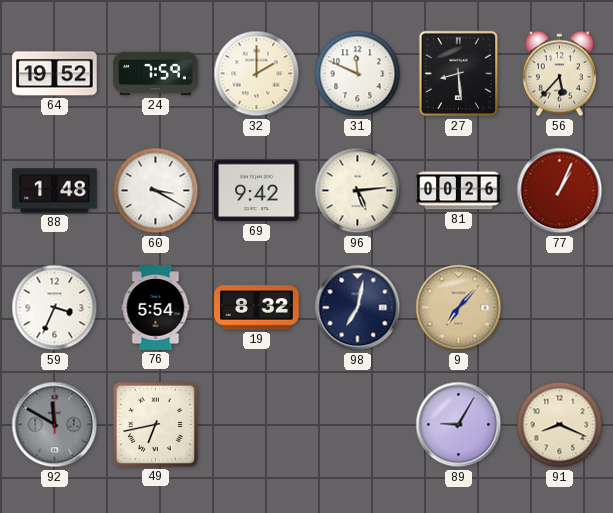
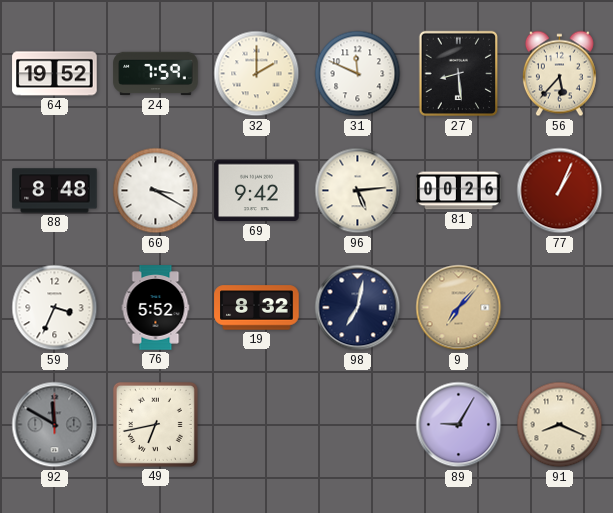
88: 1:48 -> 8:48
76: 5:54 -> 5:52
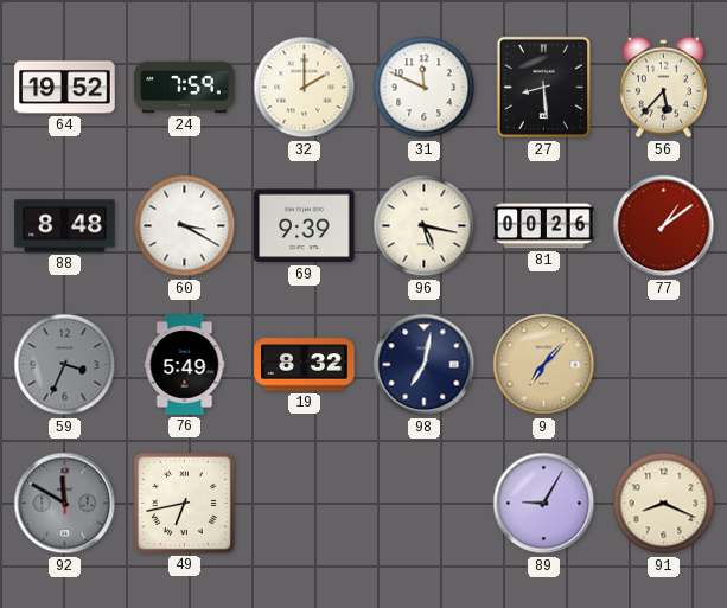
69: 9:42 -> 9:39
96: 5:14 -> 5:17
77: 1:04 -> 1:09
59 dial: white -> grey
76: 5:52 -> 5:49
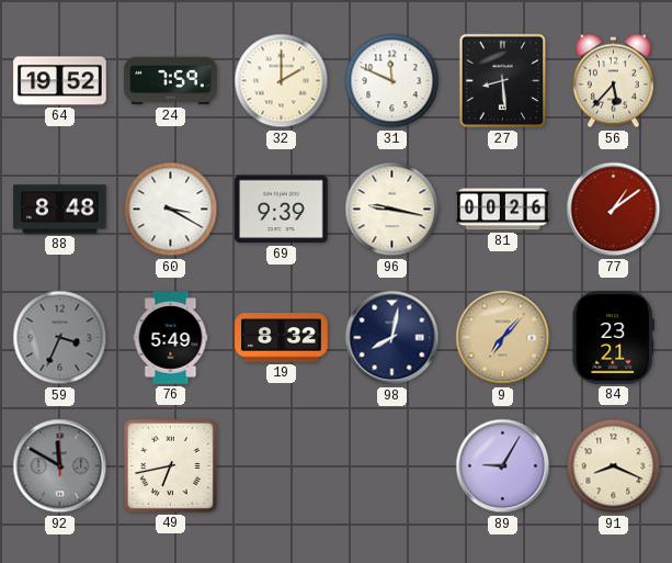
96: 5:17 -> 9:17
98: 7:02 -> 8:02
84: none -> 23:21
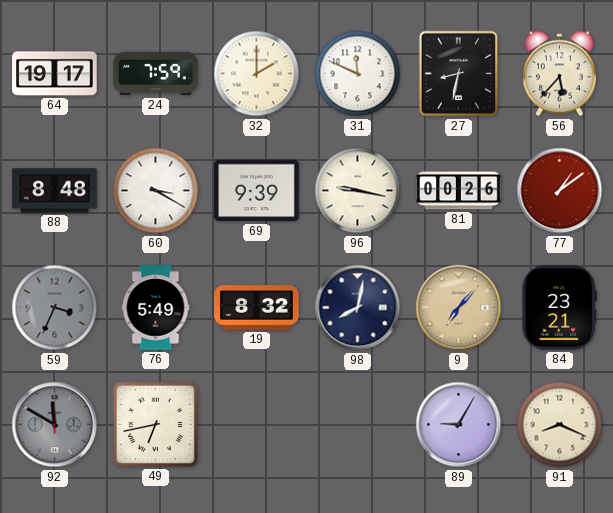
64: 19:52 -> 19:17
27: 8:29 -> 8:32
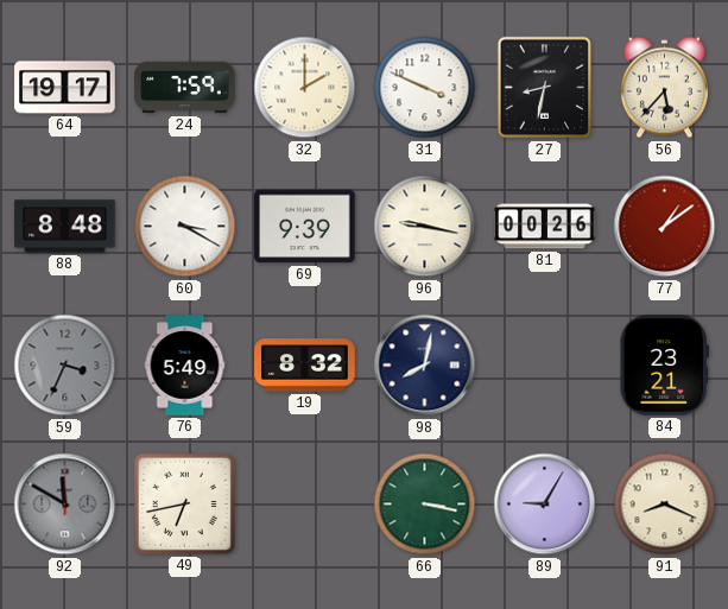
31: 11:49 -> 3:49
9: 7:07 -> none
66: none -> 3:17
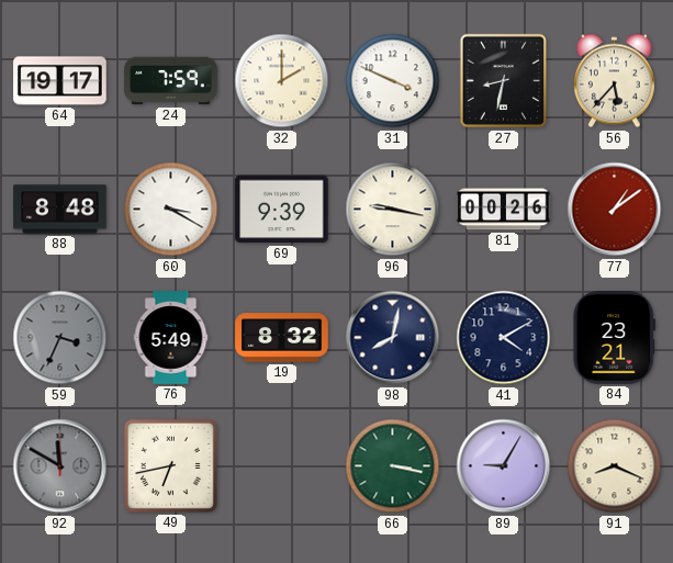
41: none -> 4:10
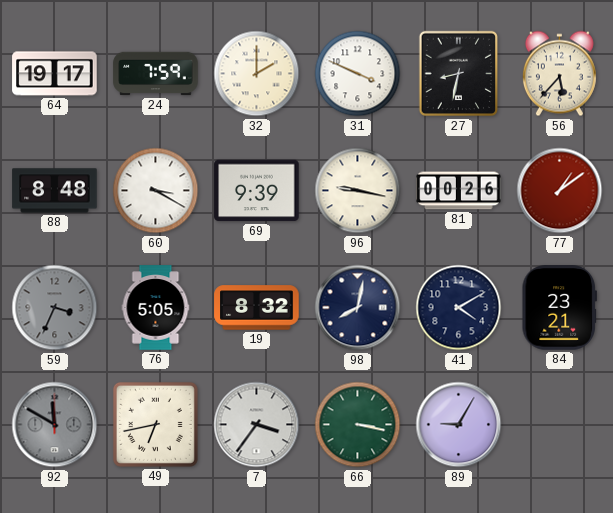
76: 5:49 -> 5:05
7: none -> 3:36
91: 8:19 -> none
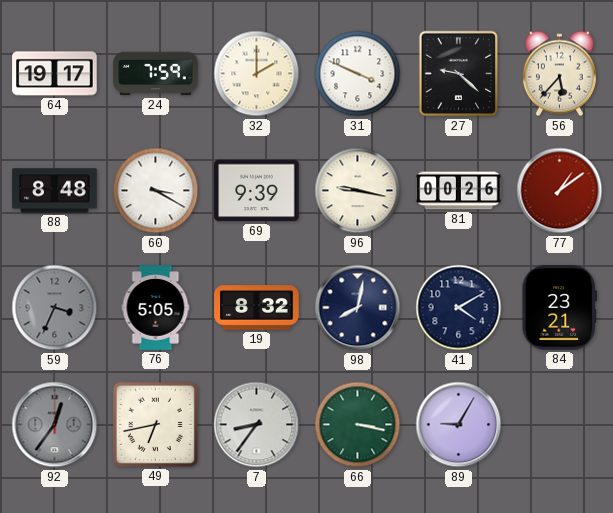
27: 8:32 -> 9:22
92: 11:50 -> 12:36
7: 3:36 -> 8:36
